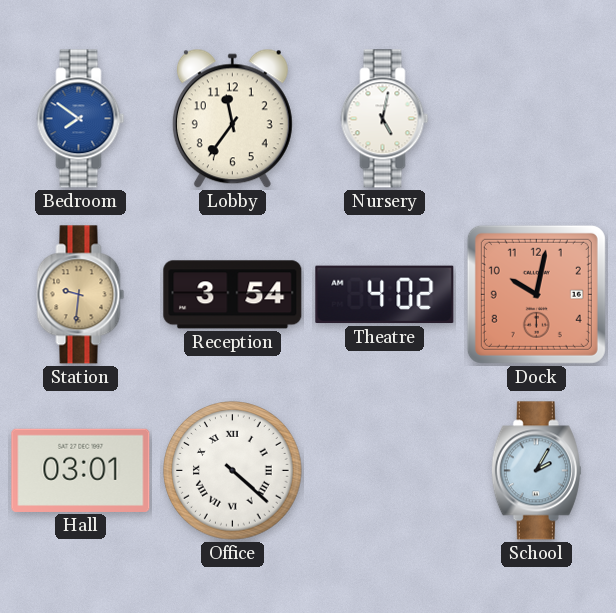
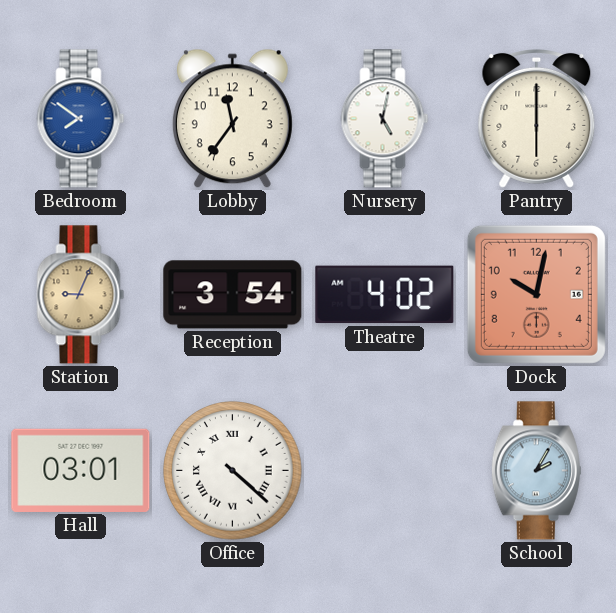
Pantry: none -> 6:00
Station: 9:31 -> 9:04
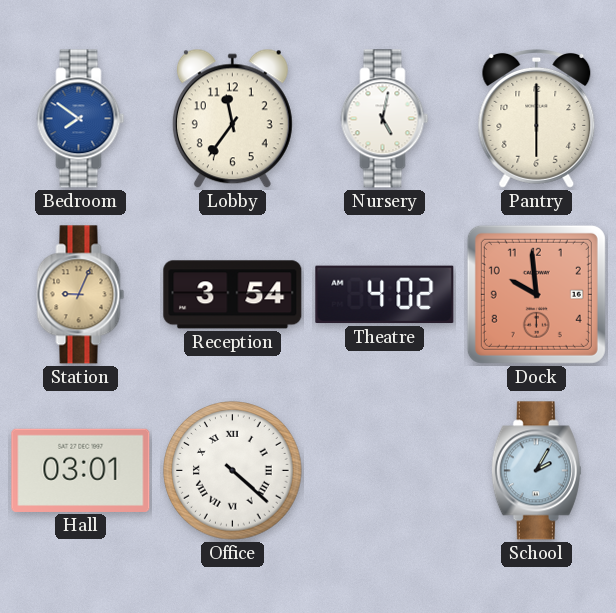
Dock: 10:02 -> 9:59
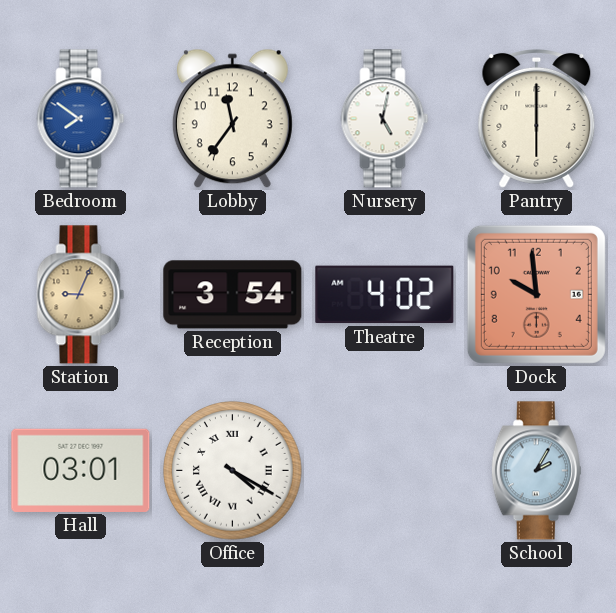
Office: 4:22 -> 4:20
